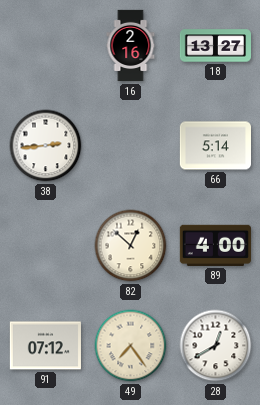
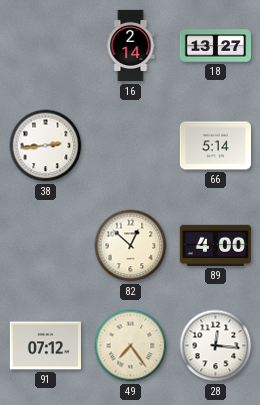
16: 2:16 -> 2:14
28: 12:40 -> 12:16
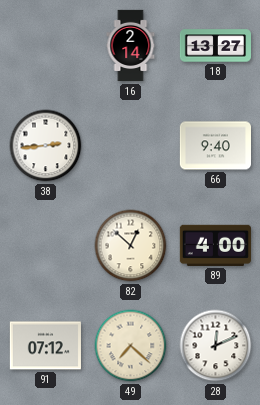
66: 5:14 -> 9:40
49: 7:24 -> 7:22
28: 12:16 -> 12:11
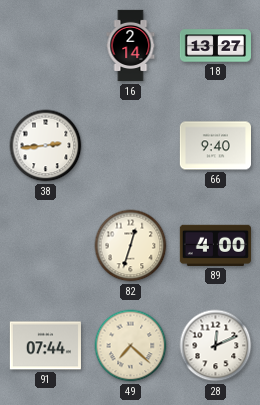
82: 12:52 -> 12:33
91: 07:12 -> 07:44
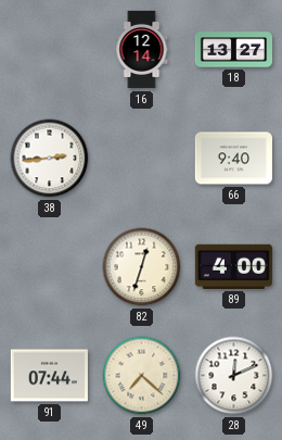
16: 2:14 -> 12:14
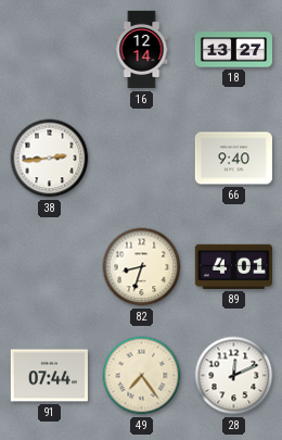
82: 12:33 -> 8:33
89: 4:00 -> 4:01
49: 7:22 -> 7:24
